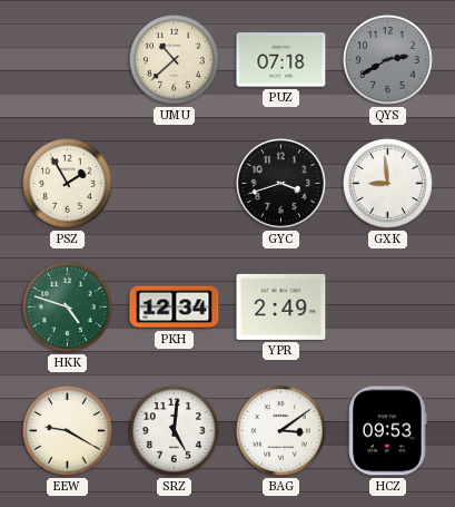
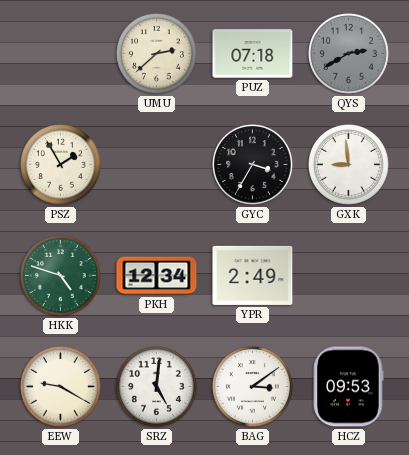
UMU: 10:38 -> 2:38
GYC: 3:42 -> 3:35
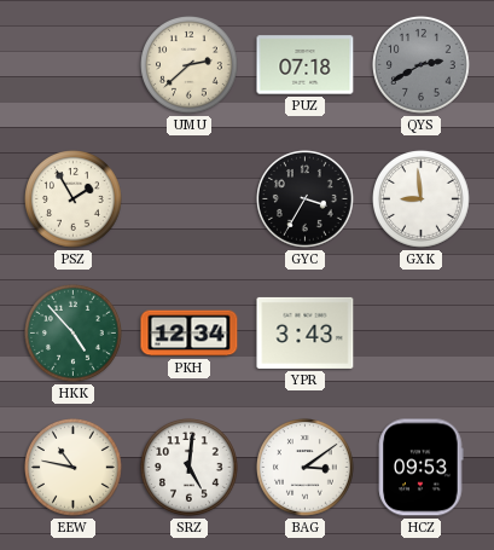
HKK: 4:48 -> 4:53
YPR: 2:49 -> 3:43
EEW: 9:20 -> 10:47
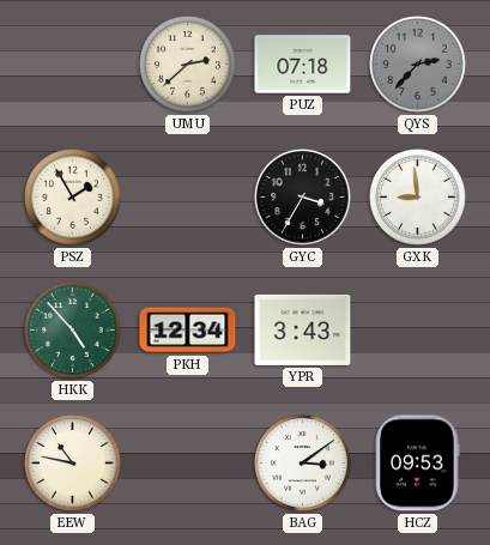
QYS: 2:40 -> 2:37
SRZ: 5:01 -> none
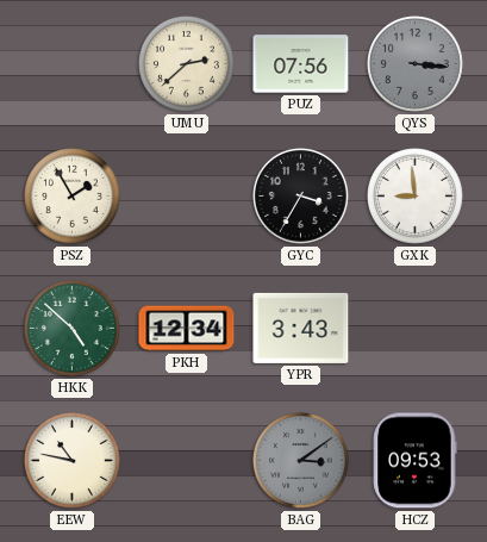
PUZ: 07:18 -> 07:56
QYS: 2:37 -> 3:16
HKK: 4:53 -> 4:52
BAG dial: white -> grey
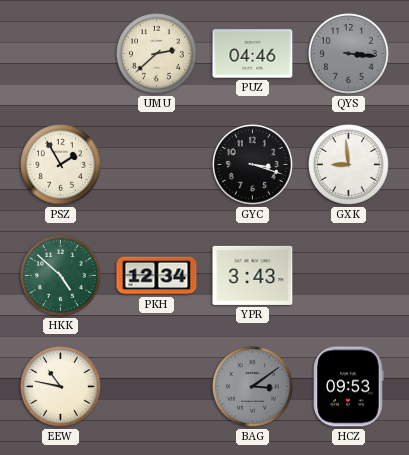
PUZ: 07:56 -> 04:46
GYC: 3:35 -> 3:18
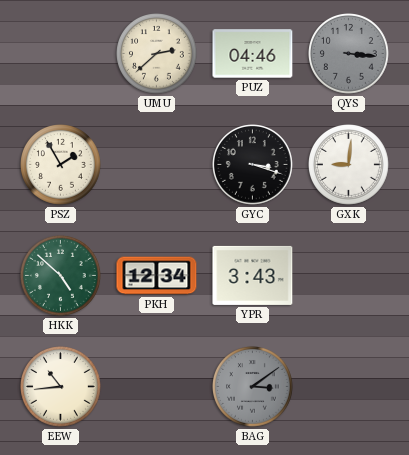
GXK: 8:59 -> 9:01
EEW: 10:47 -> 10:44
HCZ: 09:53 -> none
